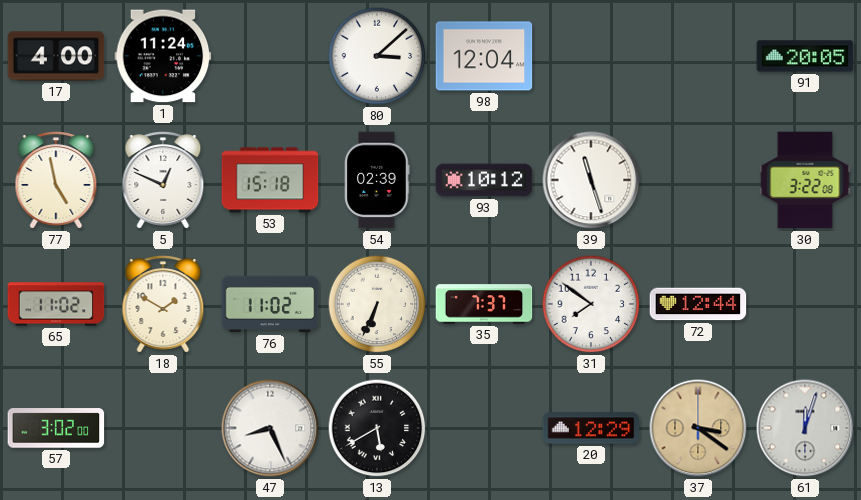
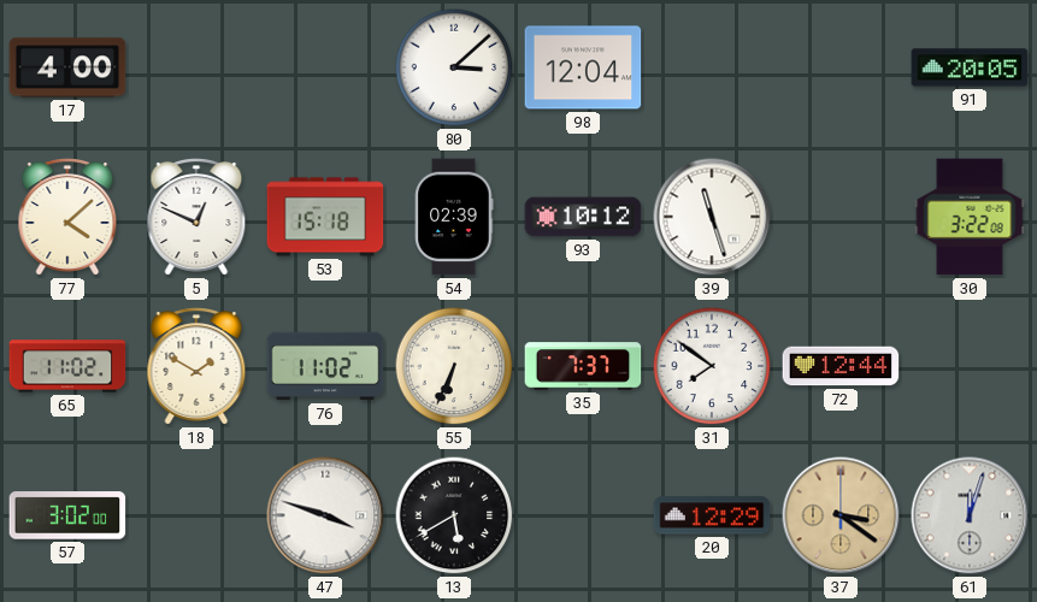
1: 11:24 -> none
77: 4:58 -> 4:08
47: 8:26 -> 3:48
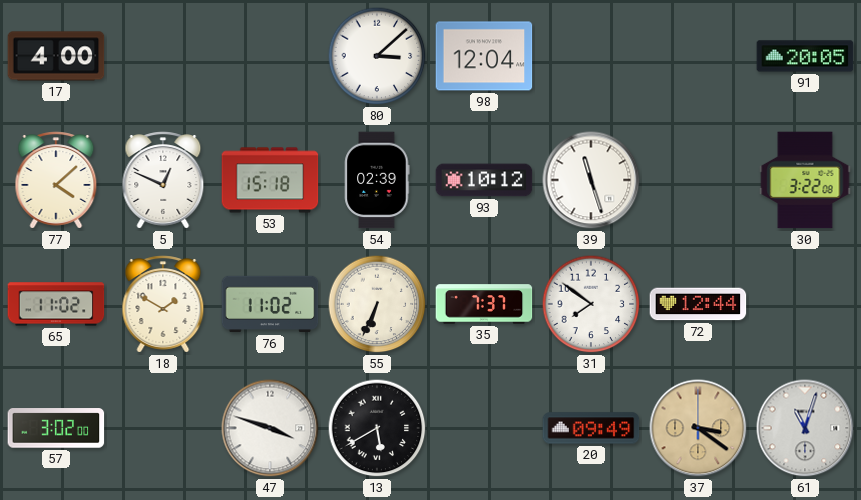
20: 12:29 -> 09:49
61: 12:03 -> 11:03
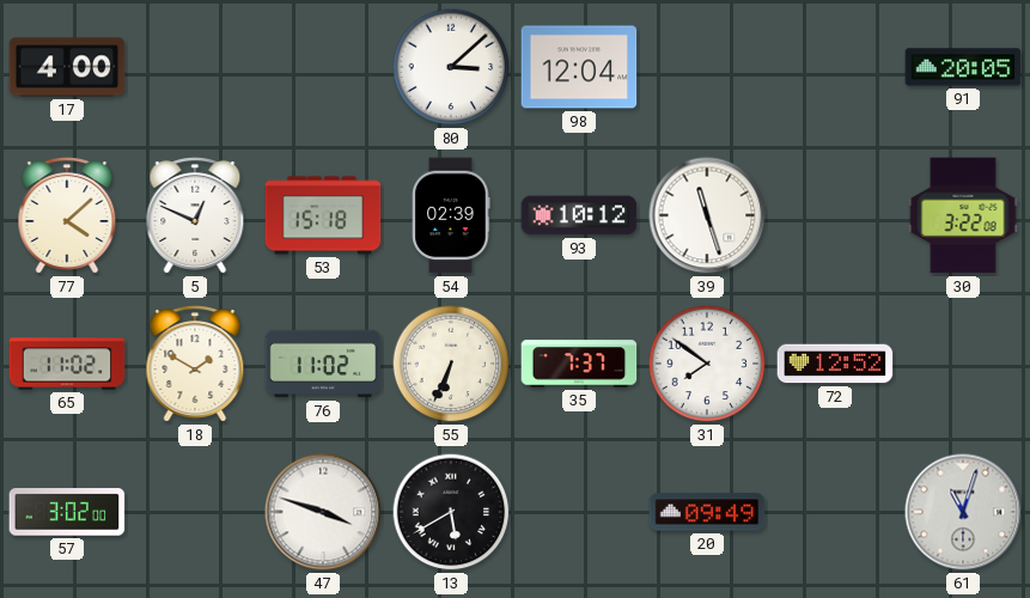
72: 12:44 -> 12:52
37: 3:21 -> none
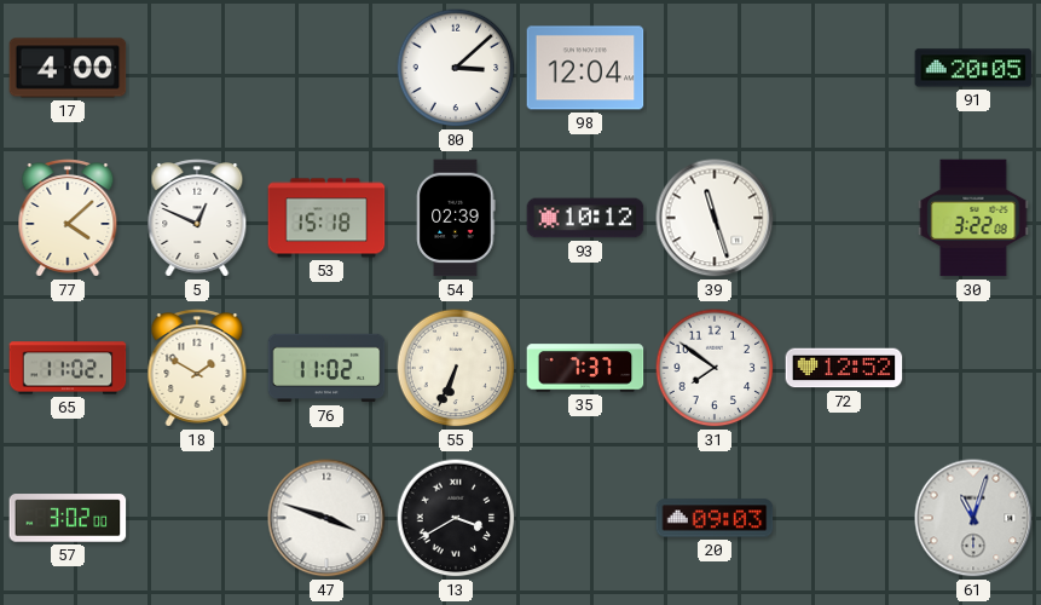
13: 5:40 -> 3:40
20: 09:49 -> 09:03
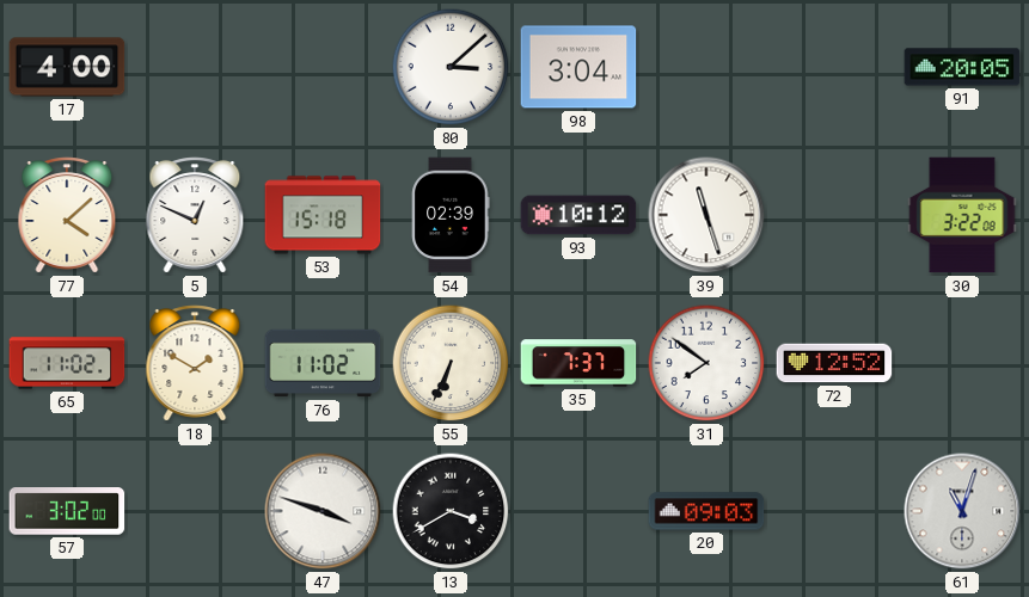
98: 12:04 -> 3:04
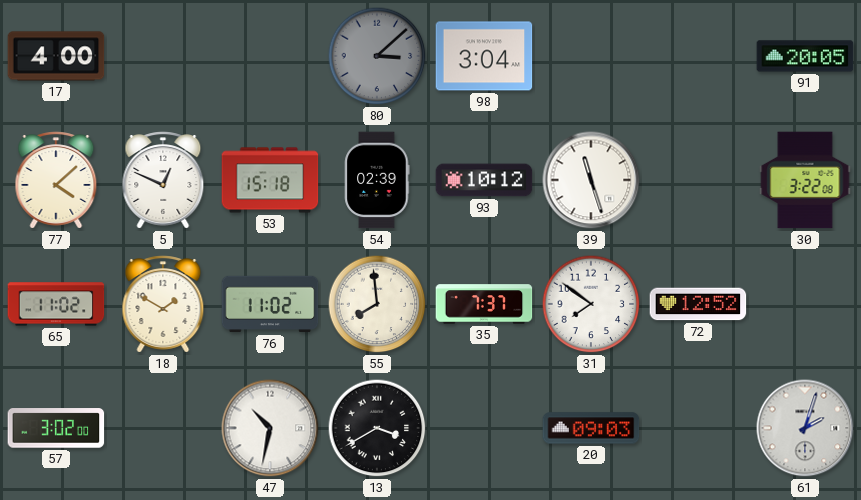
80 dial: white -> grey
55: 6:34 -> 7:59
47: 3:48 -> 10:32
61: 11:03 -> 2:03
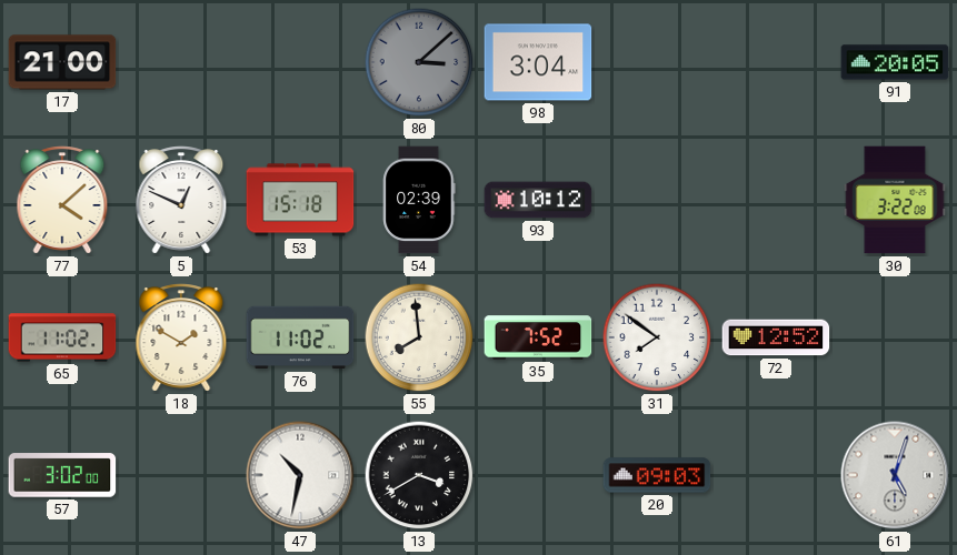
17: 4:00 -> 21:00
39: 11:27 -> none
35: 7:37 -> 7:52
61: 2:03 -> 5:03
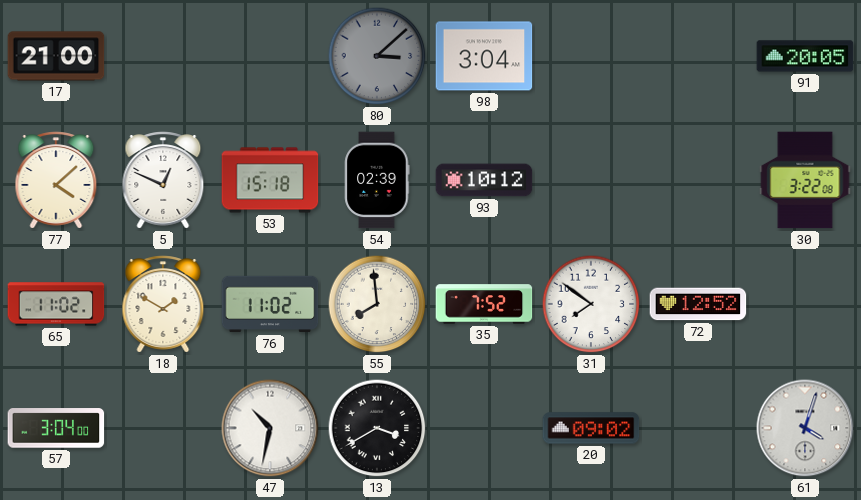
57: 3:02 -> 3:04
20: 09:03 -> 09:02
61: 5:03 -> 4:03
